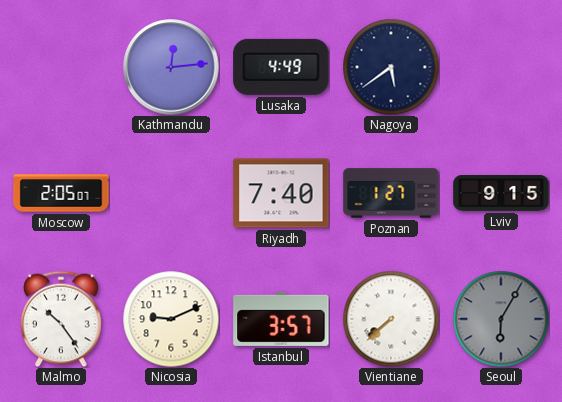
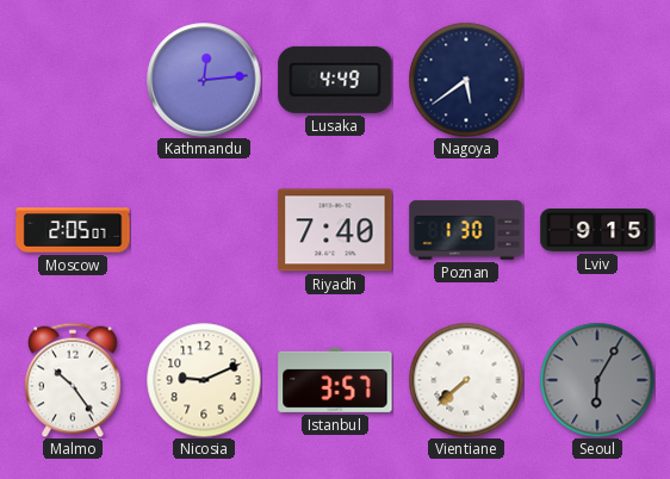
Poznan: 1:27 -> 1:30
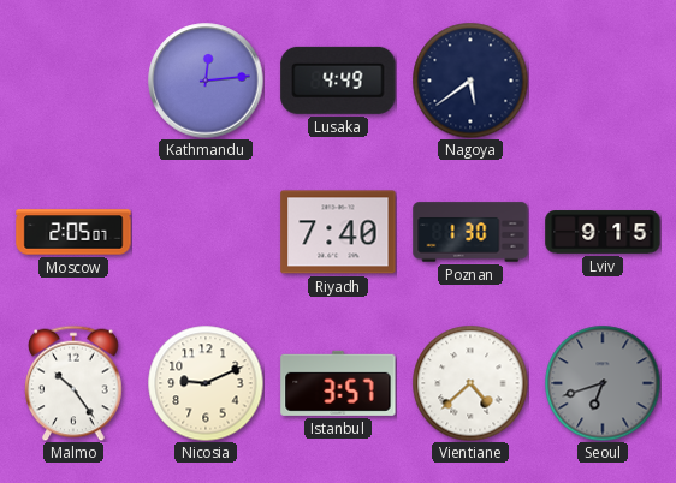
Vientiane: 7:38 -> 4:38
Seoul: 6:05 -> 6:42
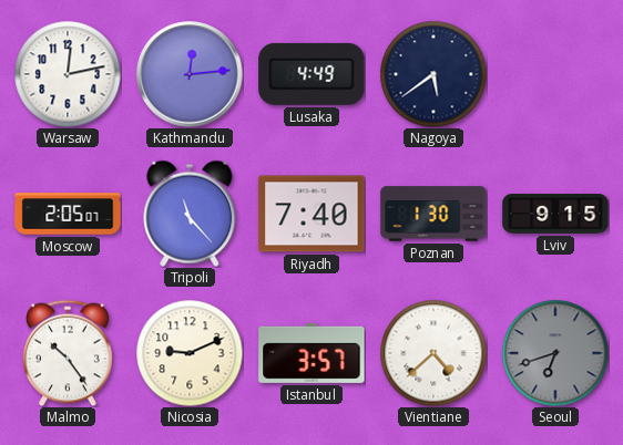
Warsaw: none -> 12:13
Tripoli: none -> 11:23
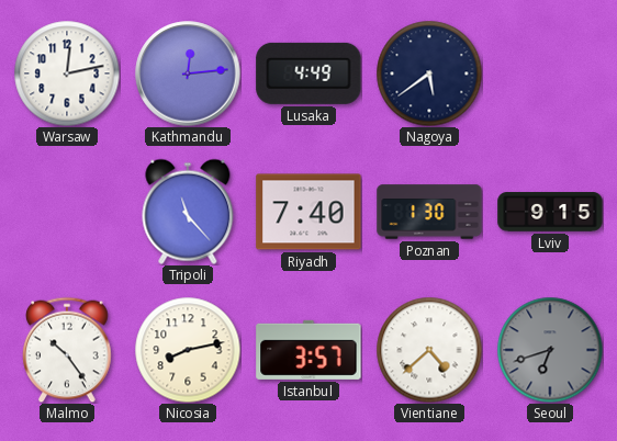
Moscow: 2:05 -> none
Nicosia: 9:11 -> 8:13
